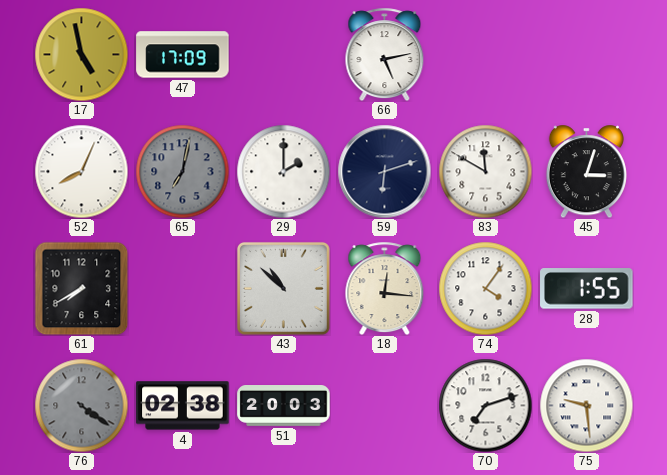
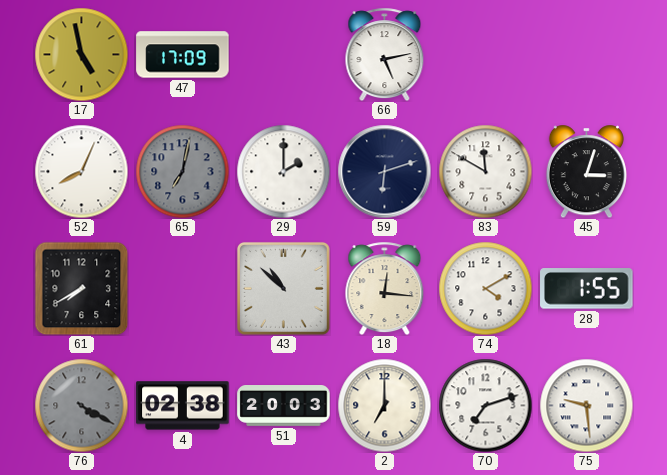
74: 4:06 -> 4:10
76: 4:21 -> 4:20
2: none -> 7:00
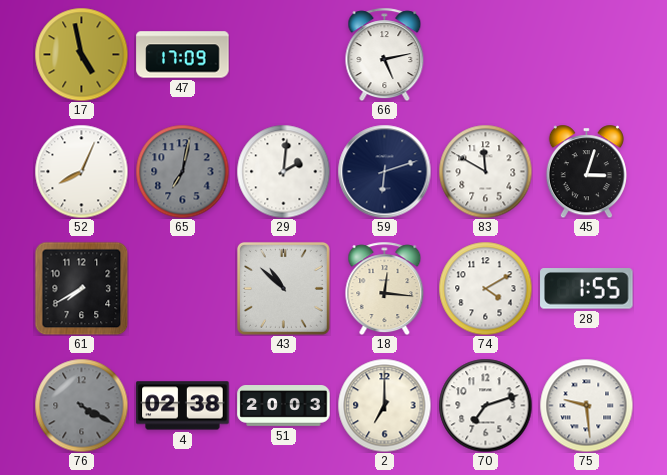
29: 2:00 -> 2:01
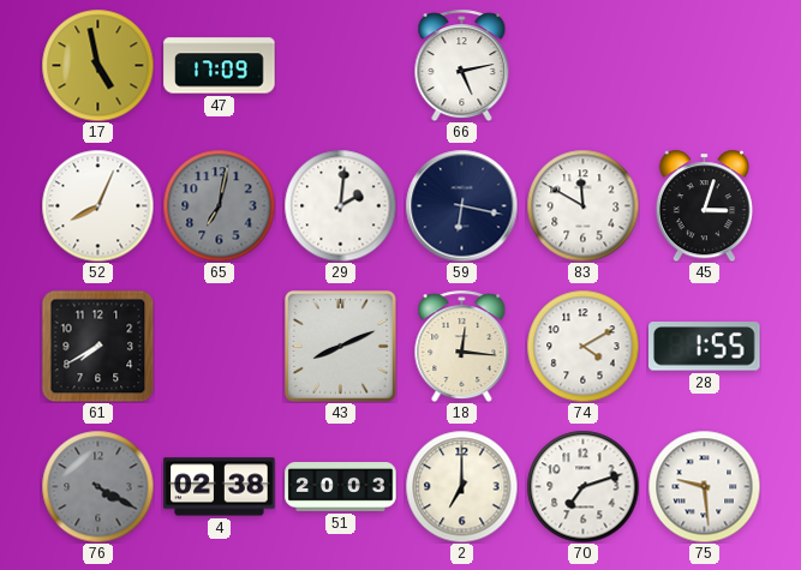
59: 6:12 -> 6:17
43: 10:52 -> 8:11
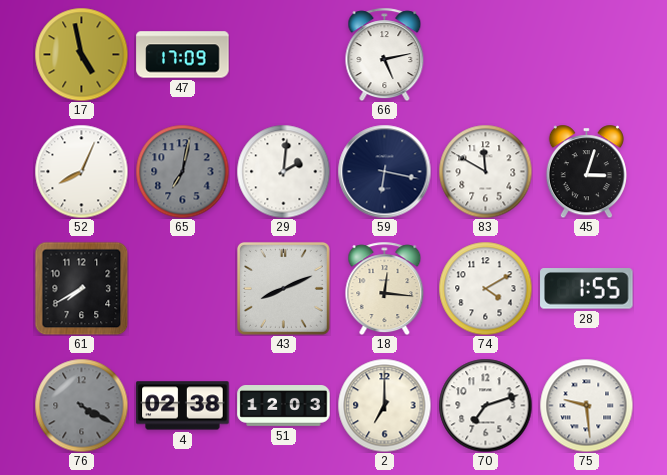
51: 20:03 -> 12:03
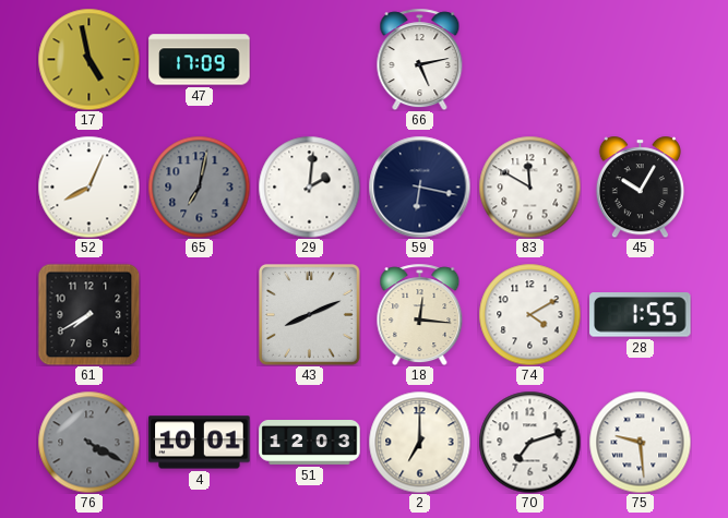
45: 3:03 -> 10:05
4: 02:38 -> 10:01
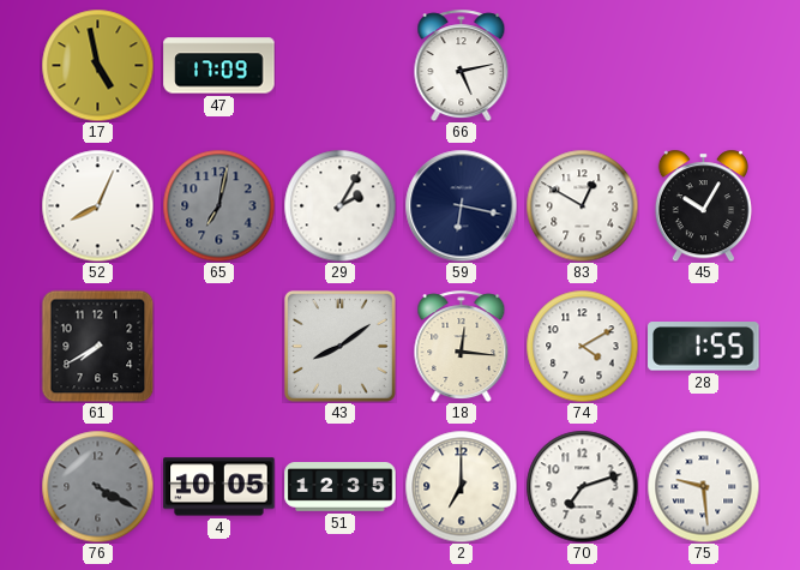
29: 2:01 -> 2:05
83: 11:50 -> 12:50
43: 8:11 -> 8:09
4: 10:01 -> 10:05
51: 12:03 -> 12:35
